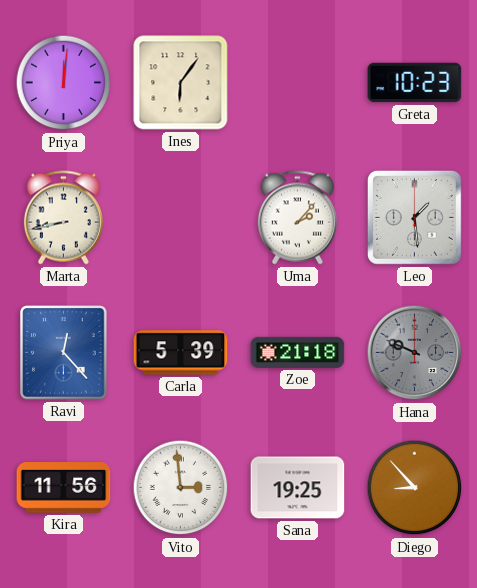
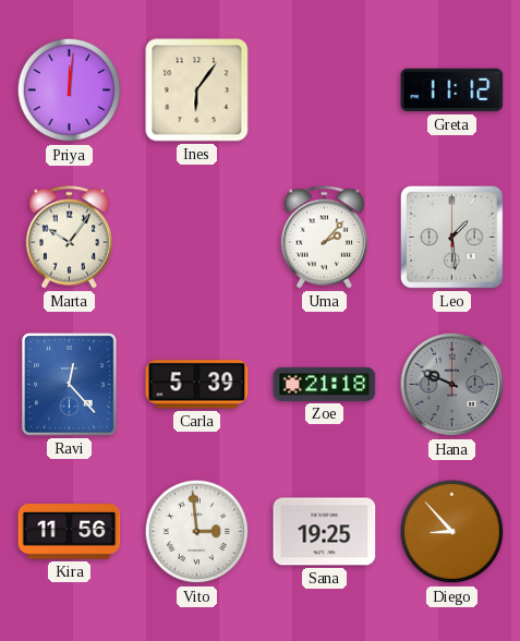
Greta: 10:23 -> 11:12
Marta: 8:43 -> 10:06
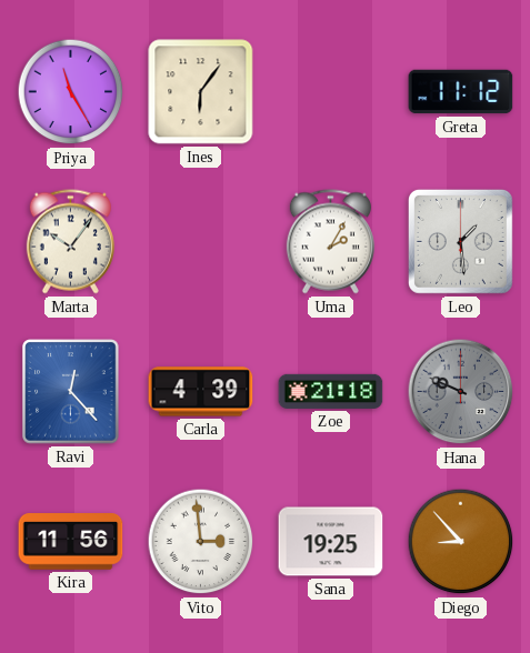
Priya: 12:01 -> 11:25
Uma: 2:07 -> 2:05
Carla: 5:39 -> 4:39
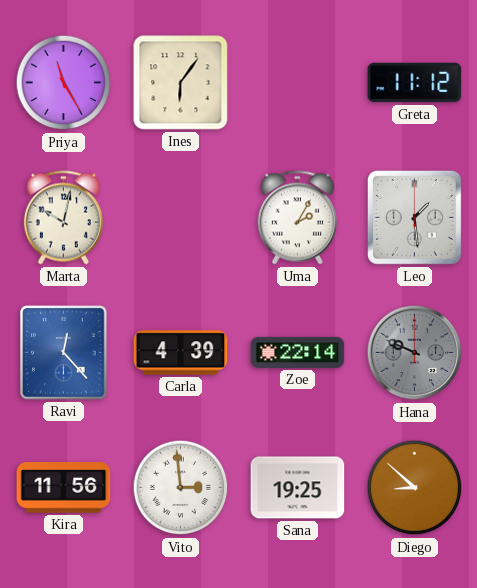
Marta: 10:06 -> 10:02
Zoe: 21:18 -> 22:14
Diego: 8:53 -> 8:52
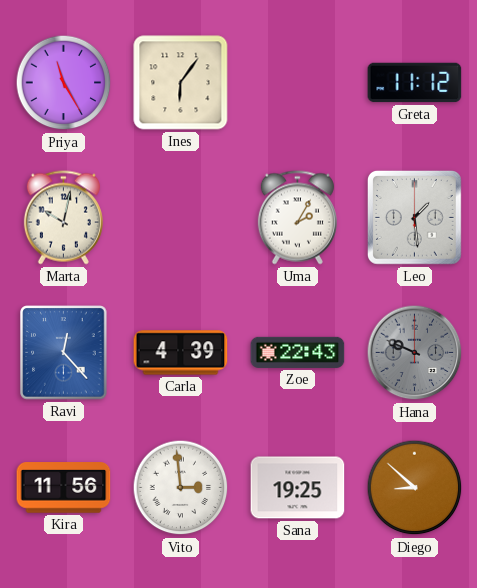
Zoe: 22:14 -> 22:43
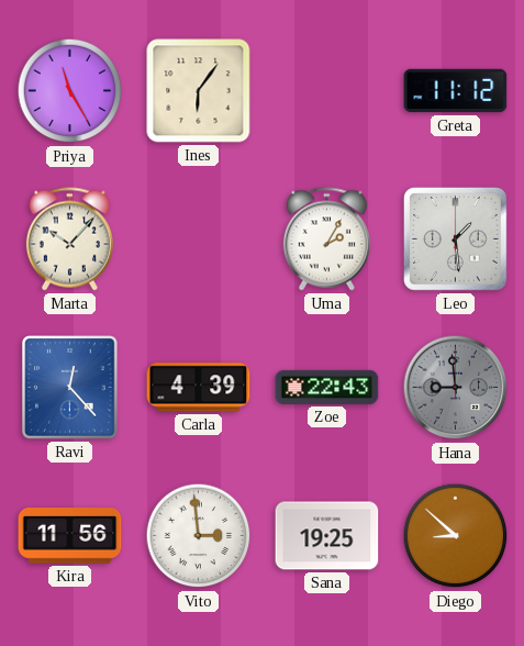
Marta: 10:02 -> 10:07
Hana: 9:49 -> 8:59
